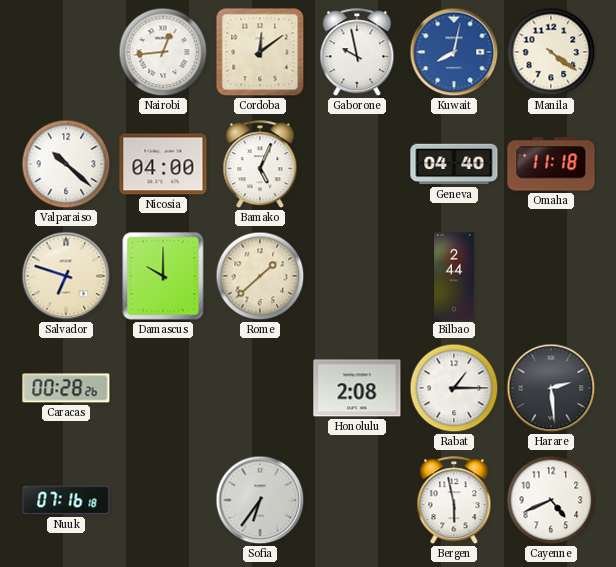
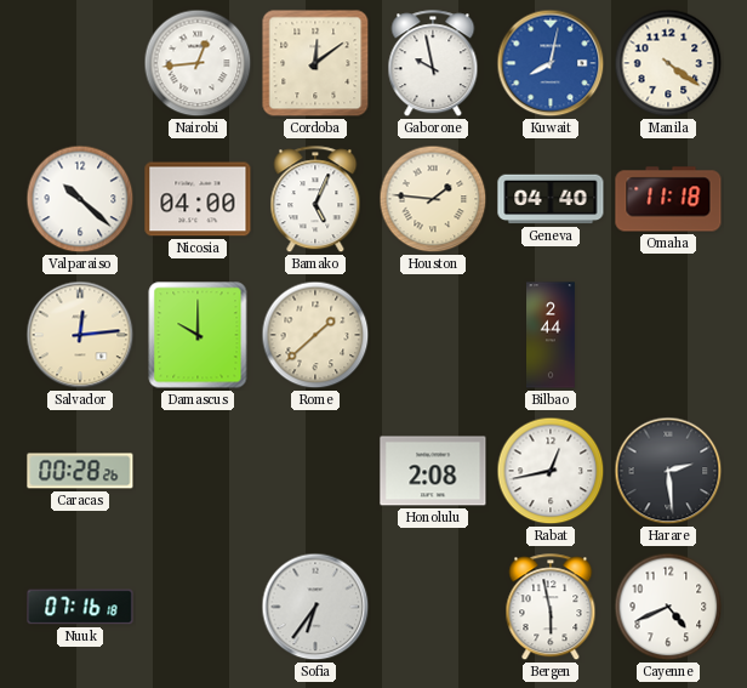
Houston: none -> 1:46
Salvador: 6:48 -> 12:14
Rabat: 1:15 -> 12:43
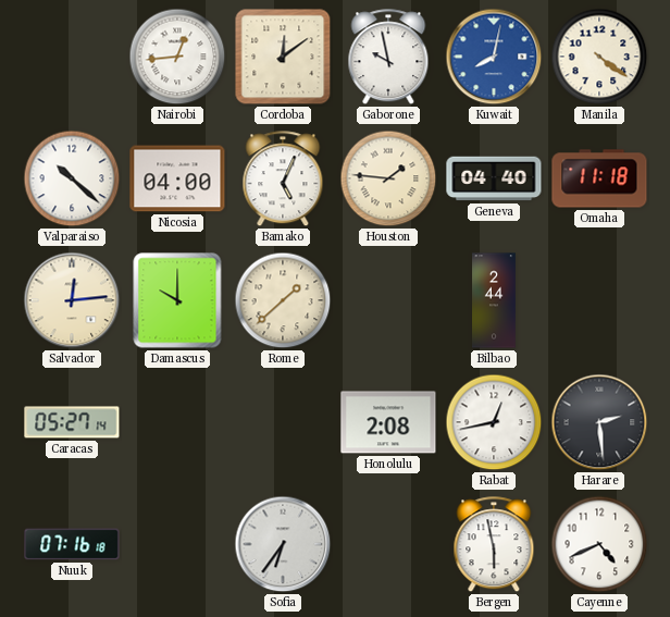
Caracas: 00:28 -> 05:27
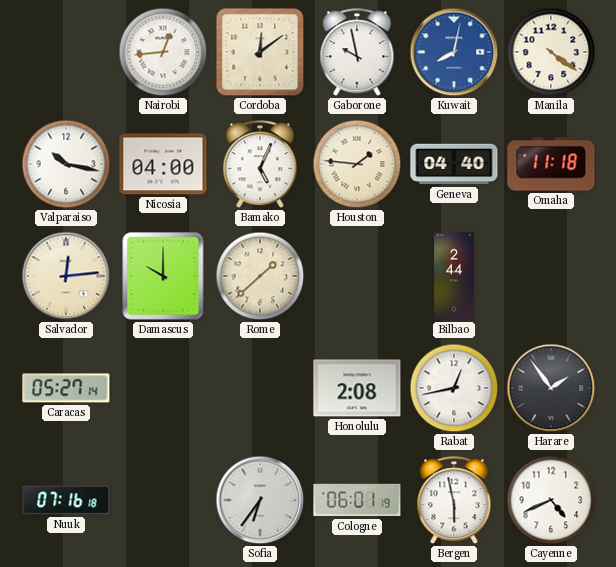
Valparaiso: 10:22 -> 10:17
Harare: 2:29 -> 1:54
Cologne: none -> 06:01
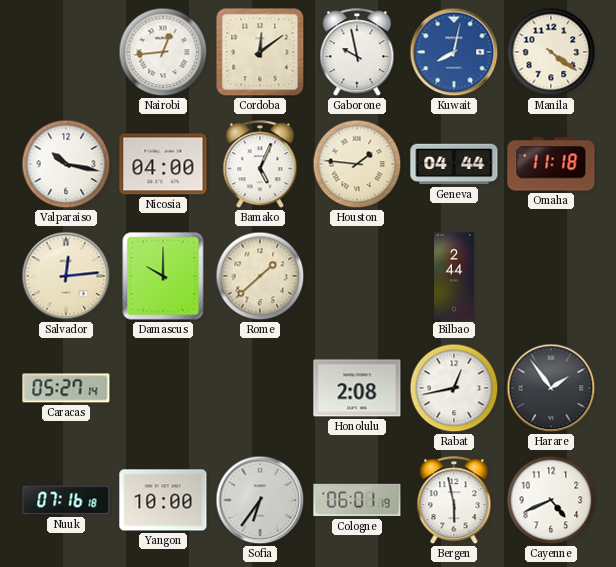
Geneva: 04:40 -> 04:44
Yangon: none -> 10:00
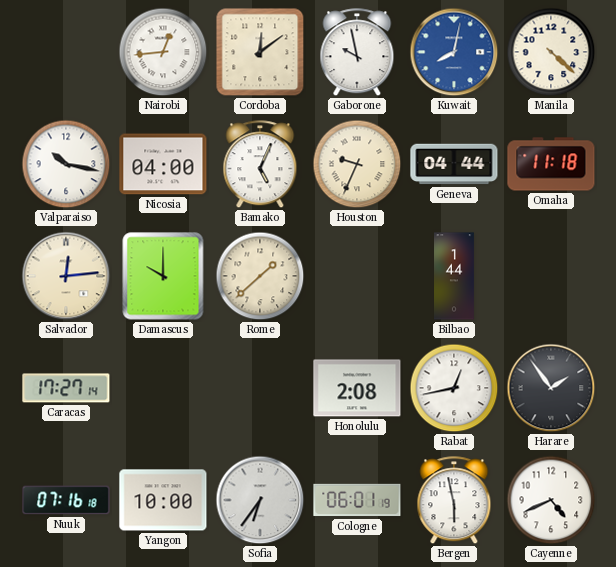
Manila: 4:21 -> 4:22
Houston: 1:46 -> 9:34
Bilbao: 2:44 -> 1:44
Caracas: 05:27 -> 17:27
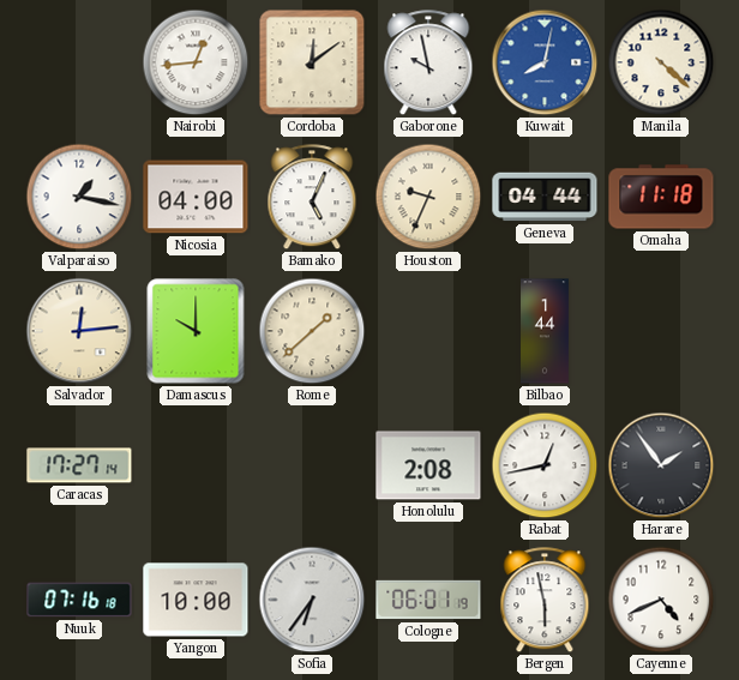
Valparaiso: 10:17 -> 1:17
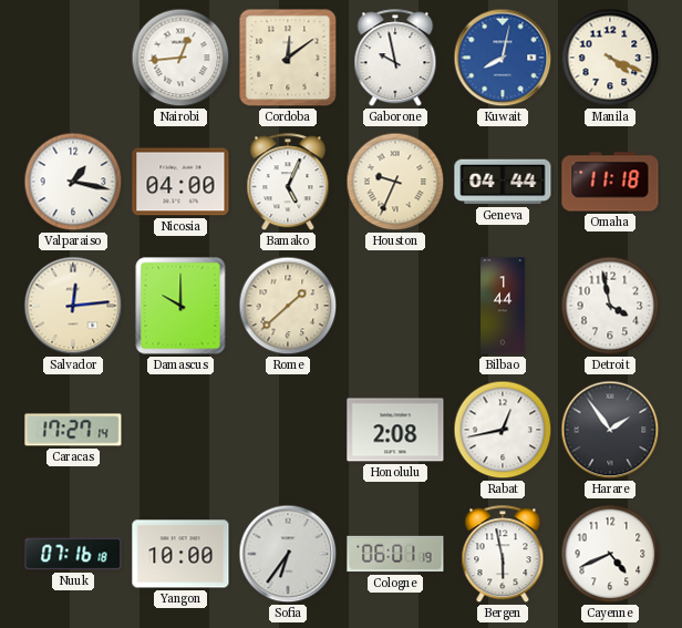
Manila: 4:22 -> 4:19
Detroit: none -> 3:58
